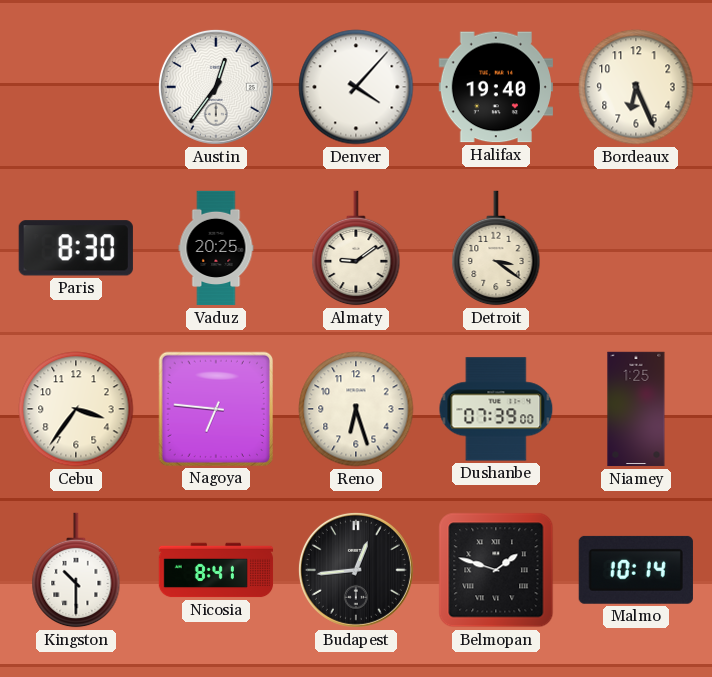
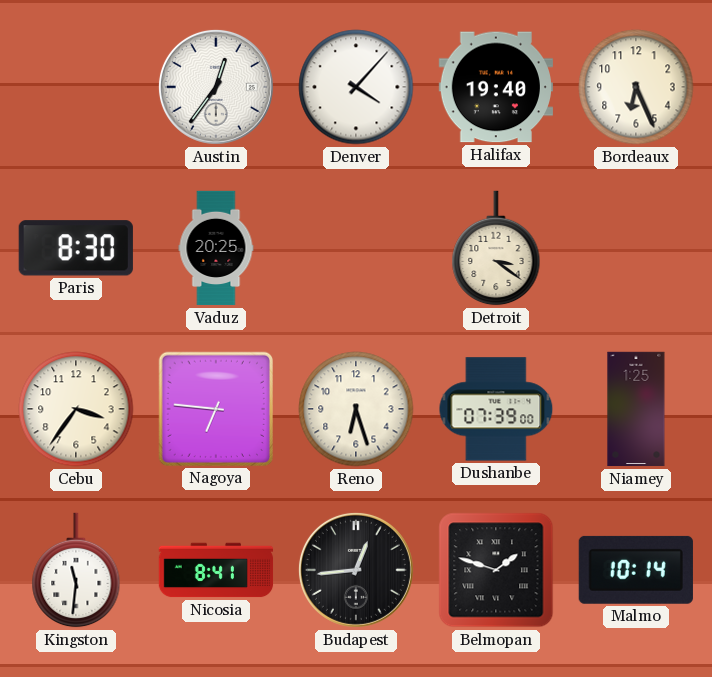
Almaty: 9:09 -> none
Kingston: 10:30 -> 11:31
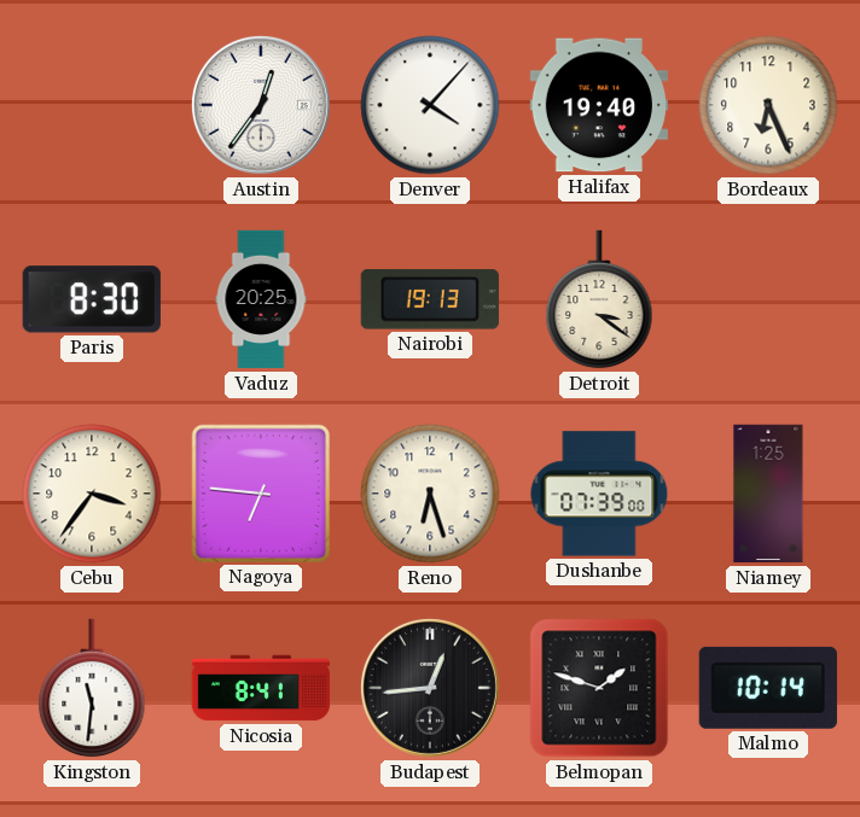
Nairobi: none -> 19:13
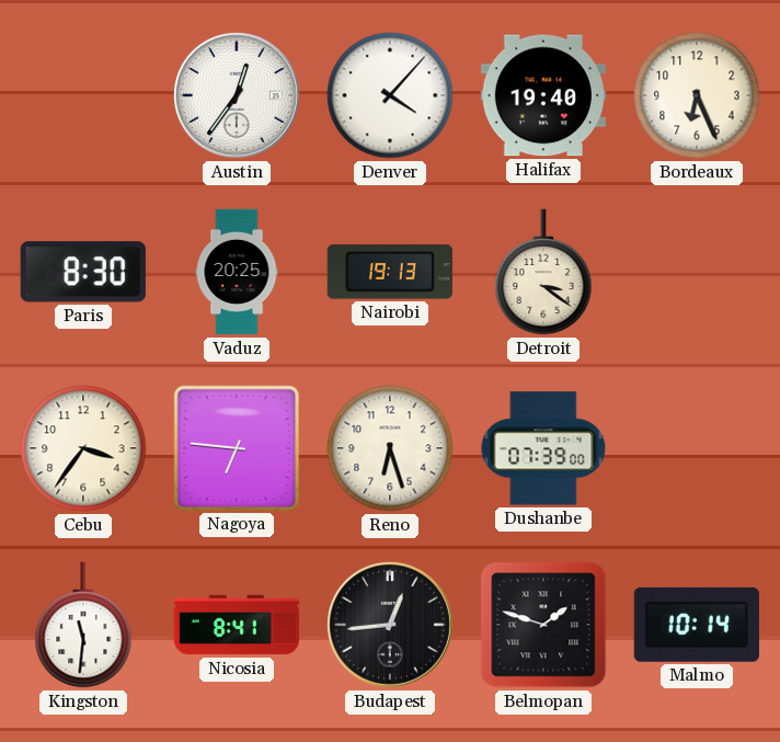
Niamey: 1:25 -> none
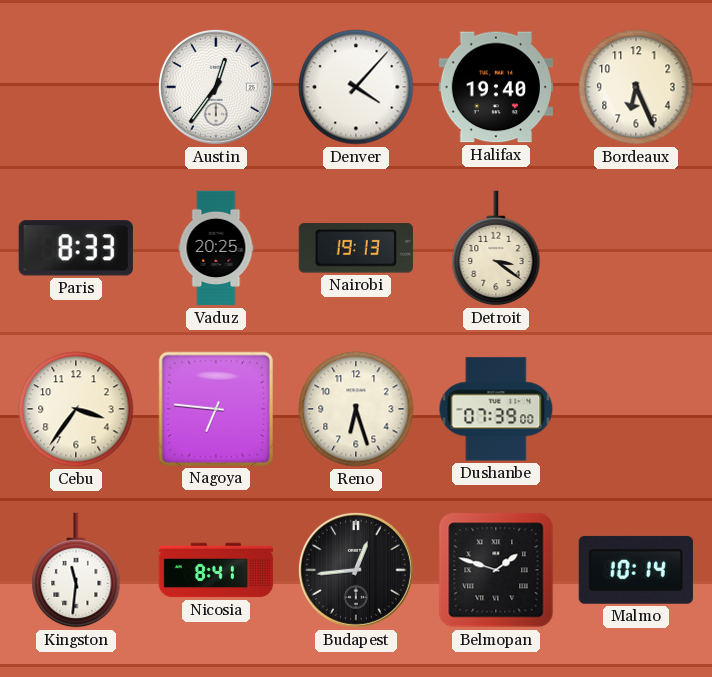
Paris: 8:30 -> 8:33
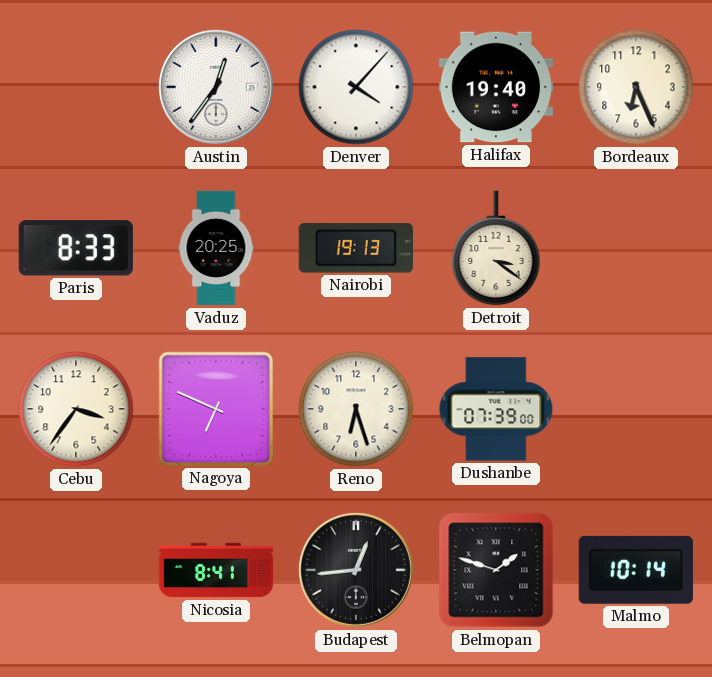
Nagoya: 6:46 -> 6:49
Kingston: 11:31 -> none
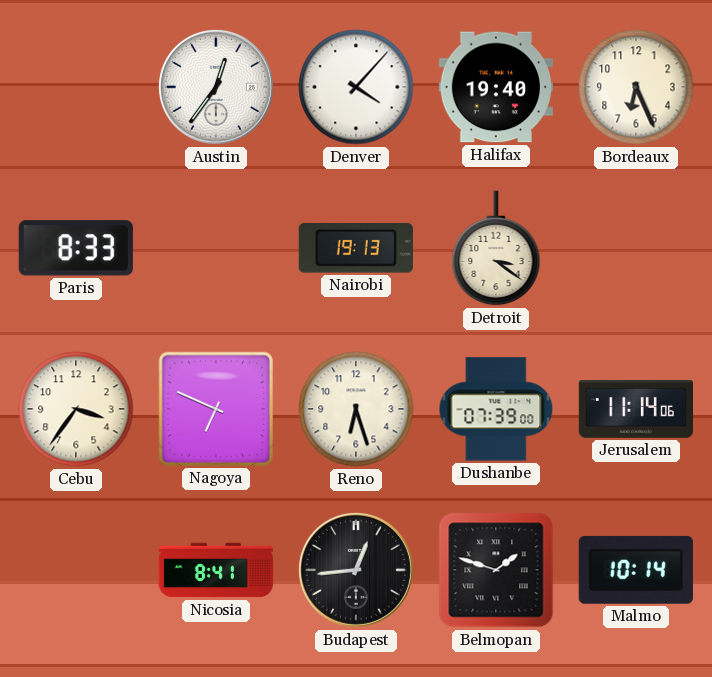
Vaduz: 20:25 -> none
Jerusalem: none -> 11:14
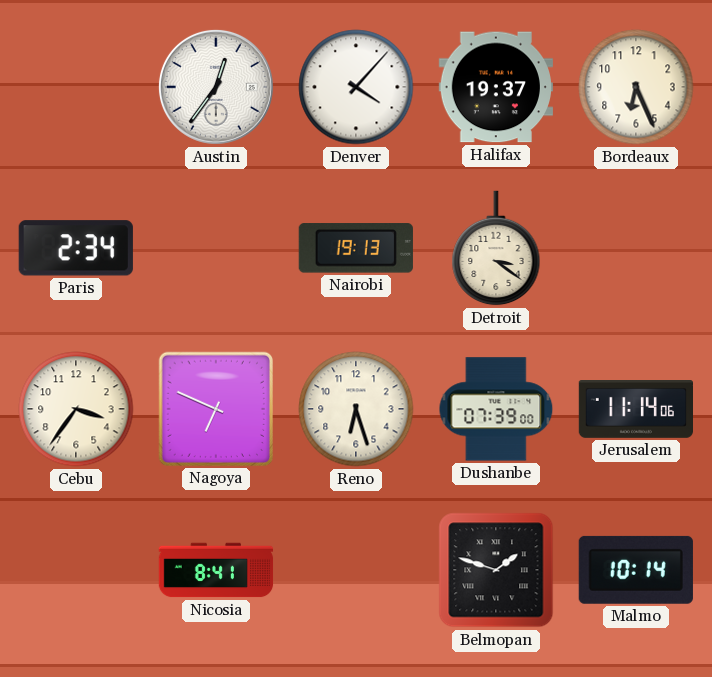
Halifax: 19:40 -> 19:37
Paris: 8:33 -> 2:34
Budapest: 12:44 -> none
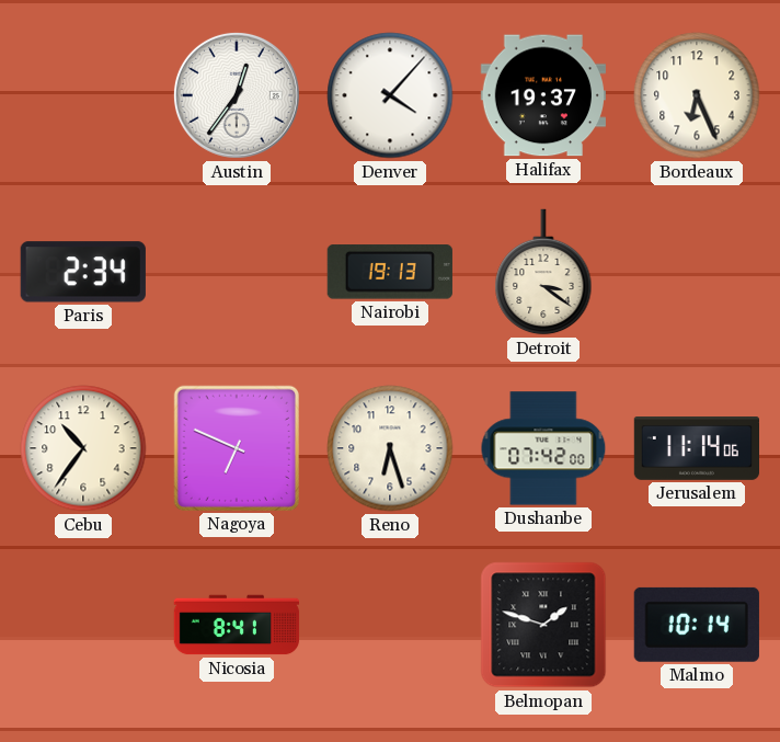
Cebu: 3:36 -> 10:36
Dushanbe: 07:39 -> 07:42
